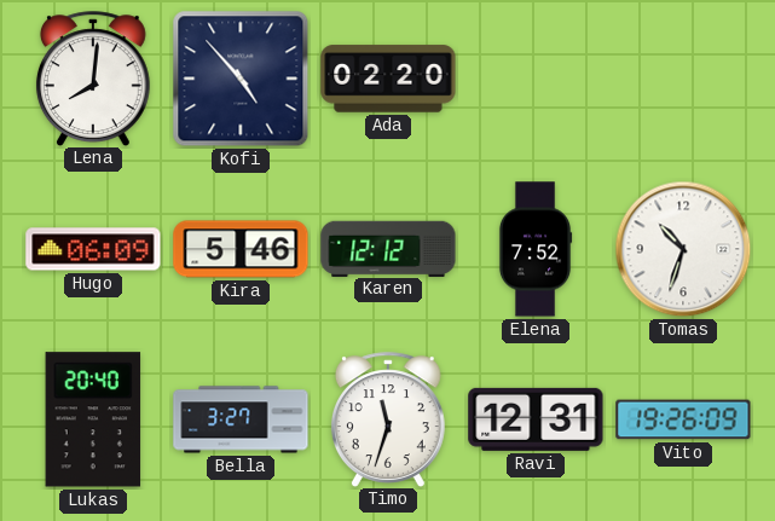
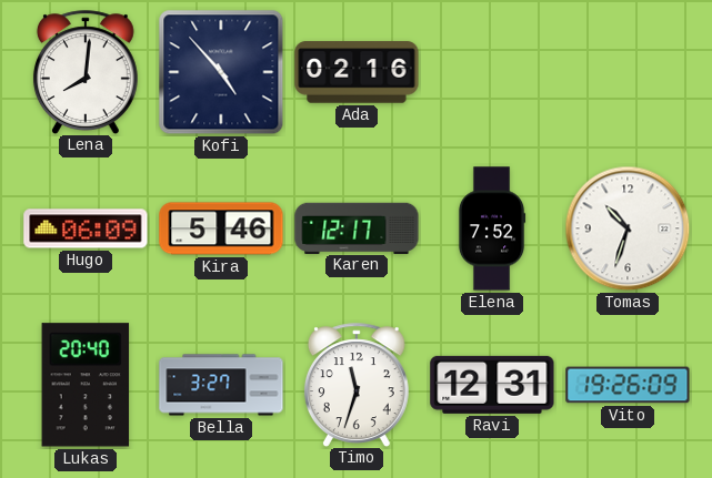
Ada: 02:20 -> 02:16
Karen: 12:12 -> 12:17
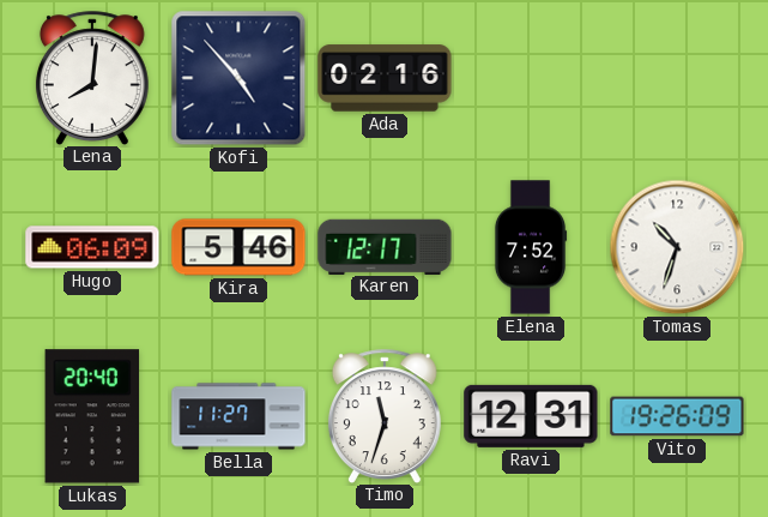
Bella: 3:27 -> 11:27
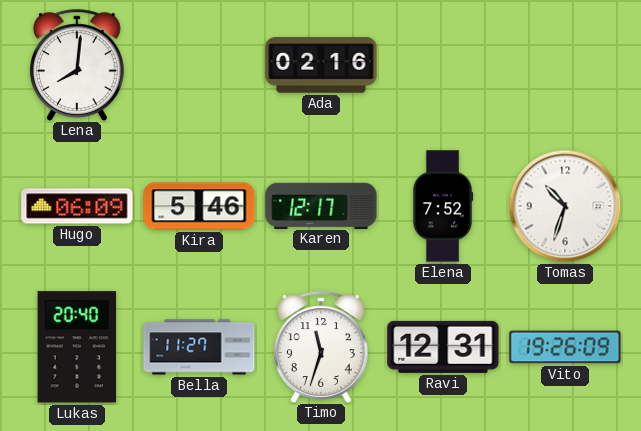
Kofi: 4:53 -> none
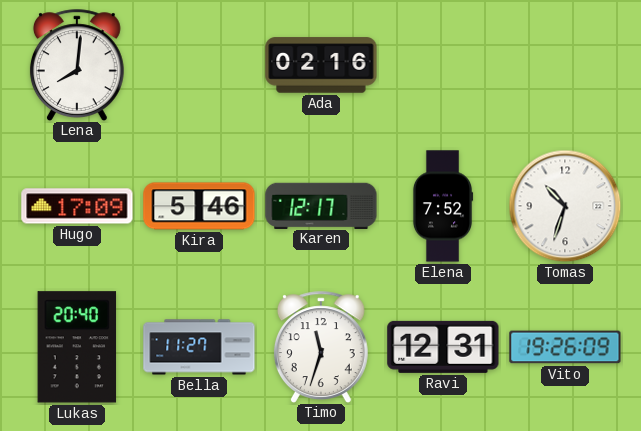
Hugo: 06:09 -> 17:09
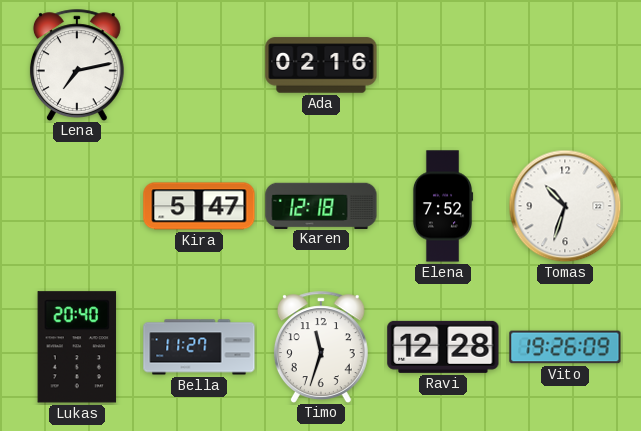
Lena: 8:01 -> 7:13
Hugo: 17:09 -> none
Kira: 5:46 -> 5:47
Karen: 12:17 -> 12:18
Ravi: 12:31 -> 12:28
